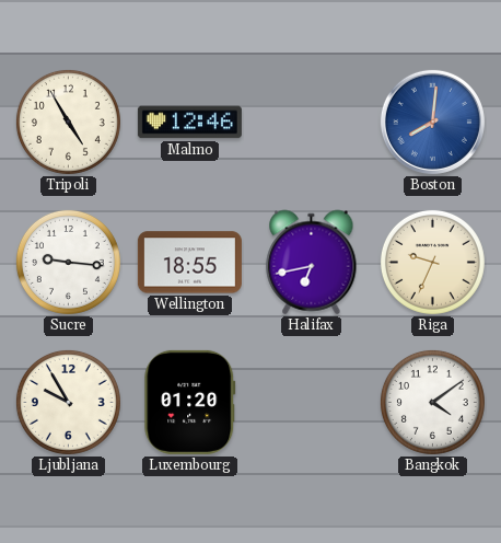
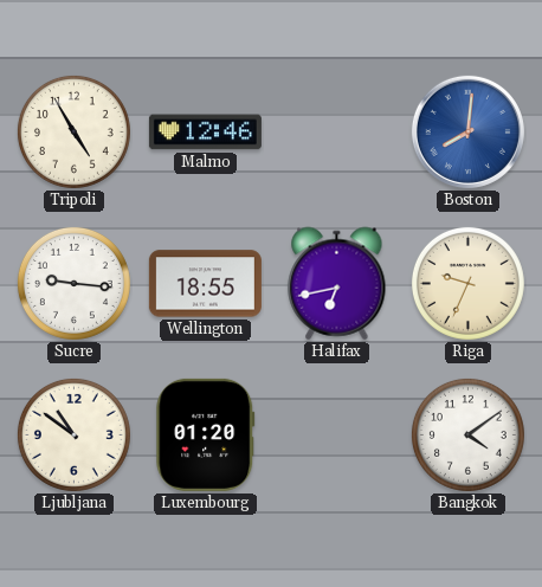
Ljubljana: 9:55 -> 10:51
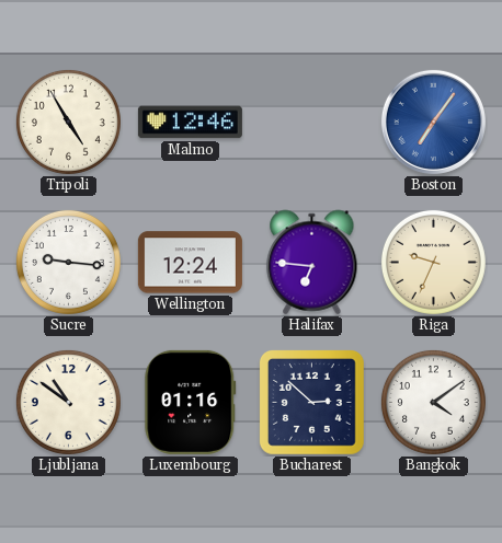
Boston: 8:01 -> 7:06
Wellington: 18:55 -> 12:24
Halifax: 6:43 -> 6:46
Luxembourg: 01:20 -> 01:16
Bucharest: none -> 2:52
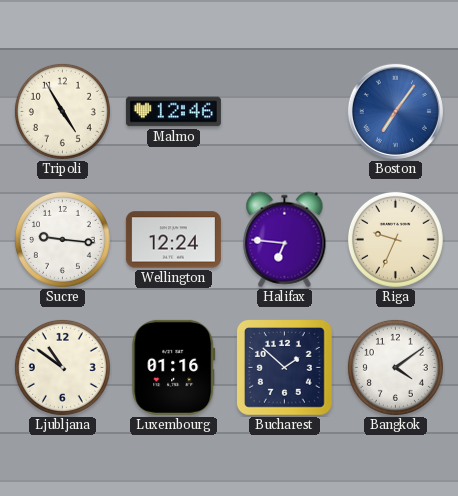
Bucharest: 2:52 -> 1:52
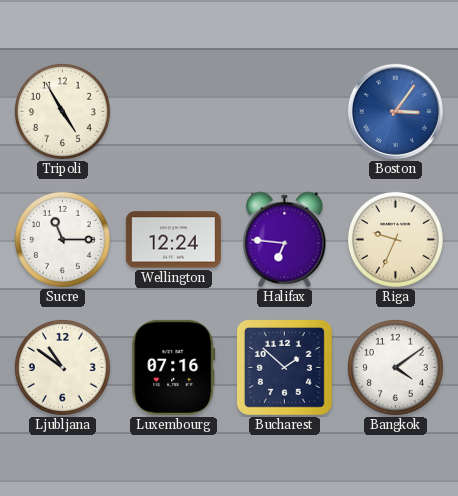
Malmo: 12:46 -> none
Boston: 7:06 -> 3:06
Sucre: 9:16 -> 11:15
Luxembourg: 01:16 -> 07:16
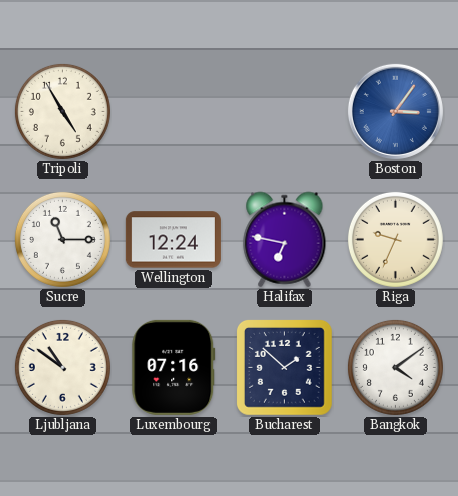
Halifax: 6:46 -> 6:47
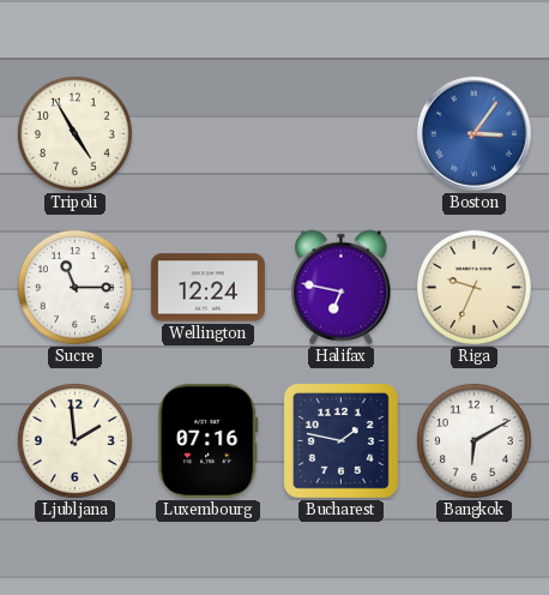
Ljubljana: 10:51 -> 1:59
Bucharest: 1:52 -> 1:47
Bangkok: 4:09 -> 6:10
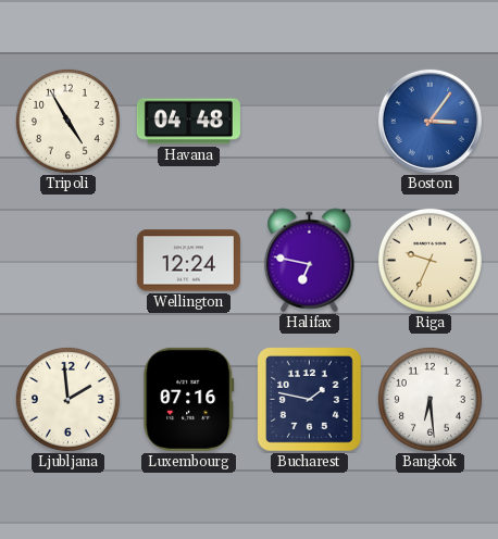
Havana: none -> 04:48
Sucre: 11:15 -> none
Bangkok: 6:10 -> 6:29
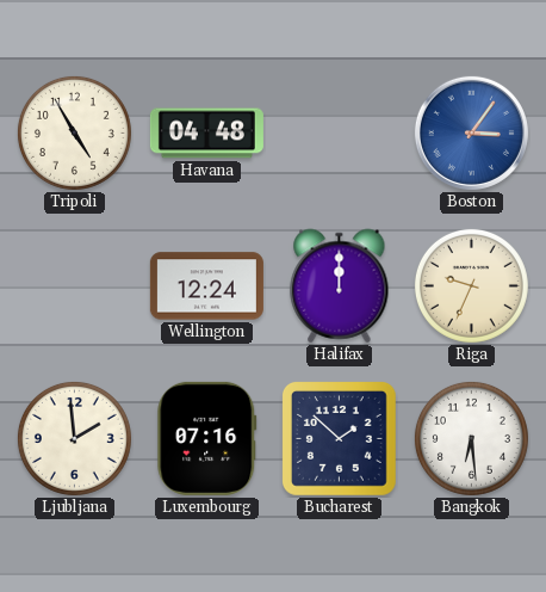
Halifax: 6:47 -> 12:00
Bucharest: 1:47 -> 1:52
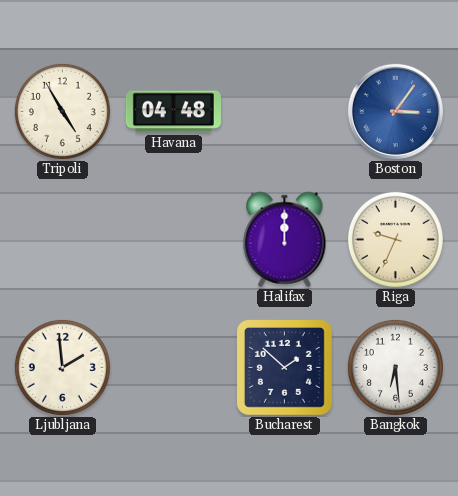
Wellington: 12:24 -> none
Luxembourg: 07:16 -> none
